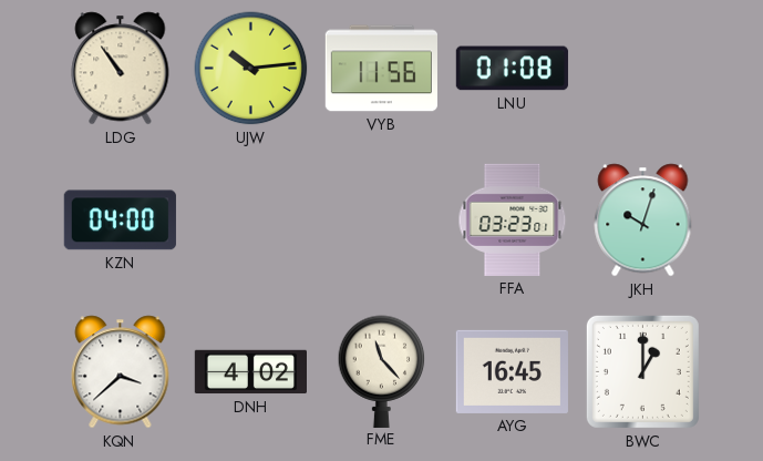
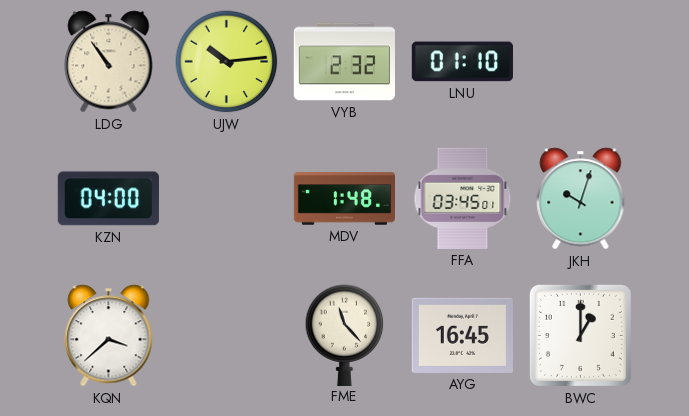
VYB: 11:56 -> 2:32
LNU: 01:08 -> 01:10
MDV: none -> 1:48
FFA: 03:23 -> 03:45
DNH: 4:02 -> none
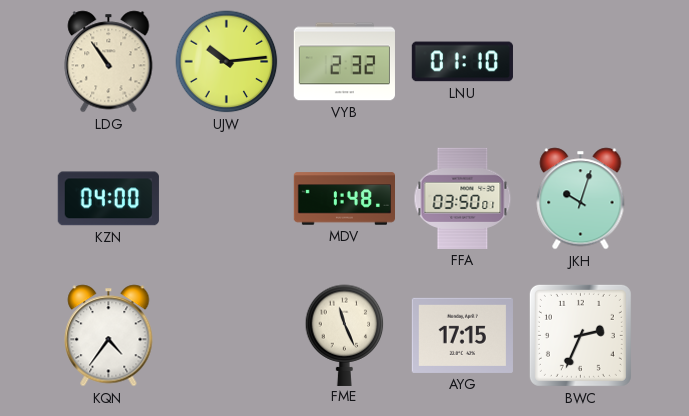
FFA: 03:45 -> 03:50
KQN: 3:38 -> 4:36
FME: 11:23 -> 11:26
AYG: 16:45 -> 17:15
BWC: 1:00 -> 2:34
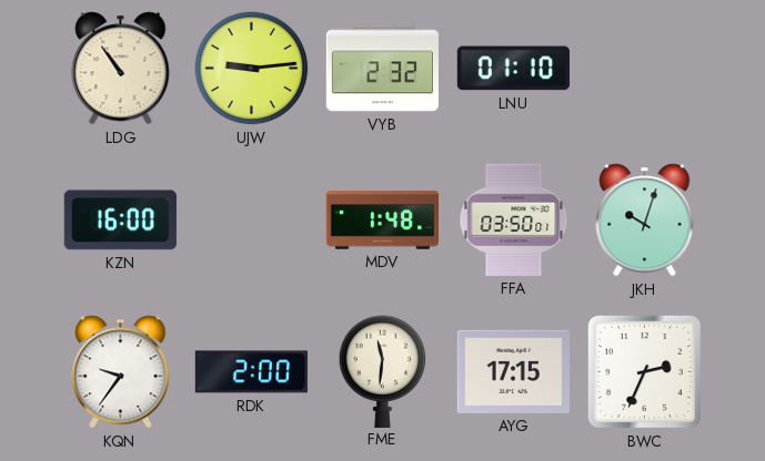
UJW: 10:14 -> 9:14
KZN: 04:00 -> 16:00
KQN: 4:36 -> 9:36
RDK: none -> 2:00
FME: 11:26 -> 11:31
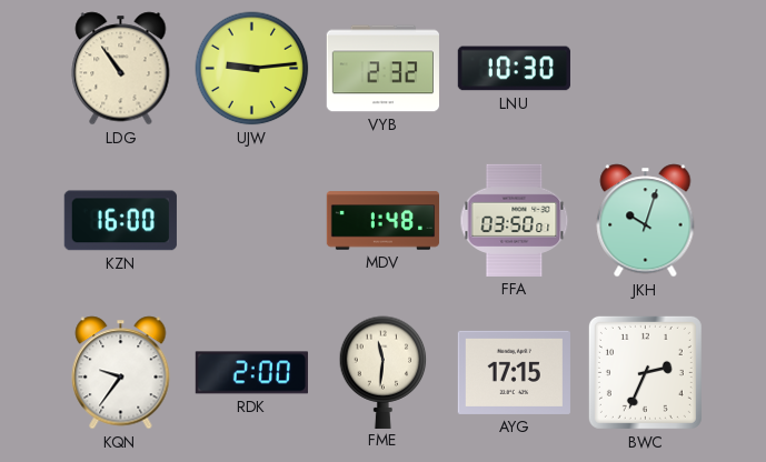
LNU: 01:10 -> 10:30
